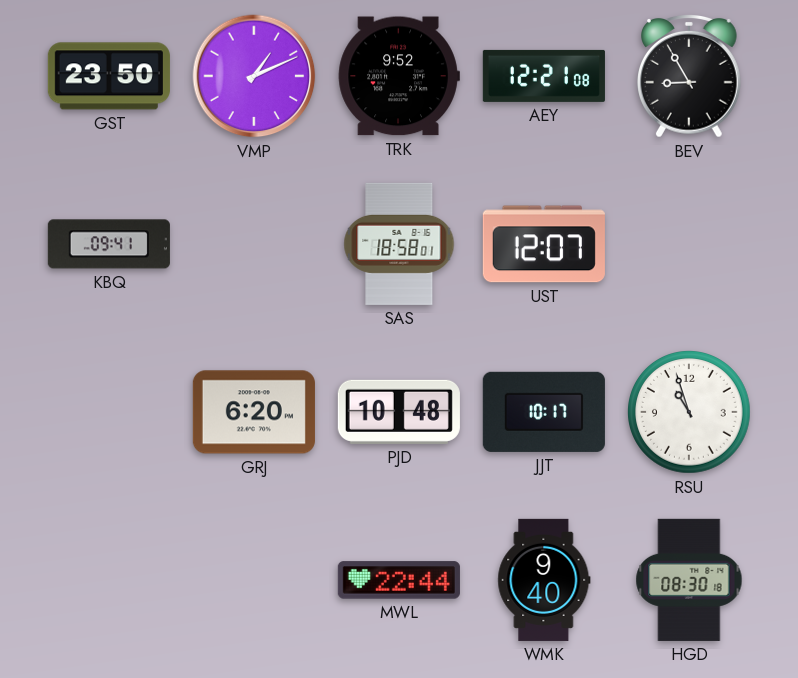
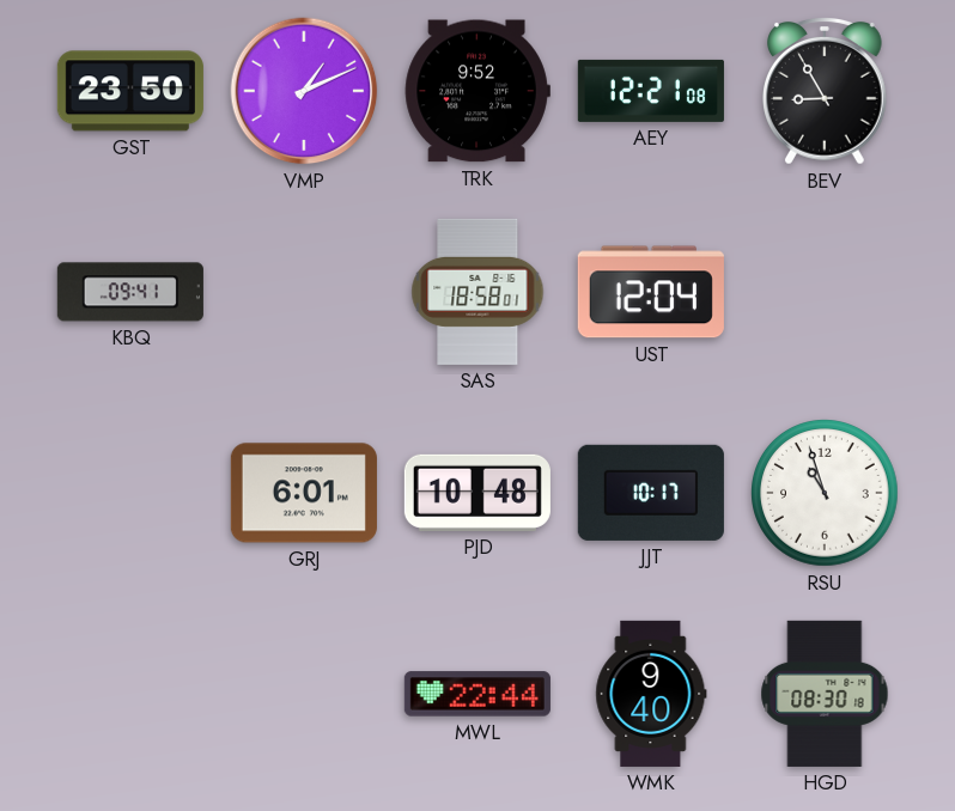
UST: 12:07 -> 12:04
GRJ: 6:20 -> 6:01
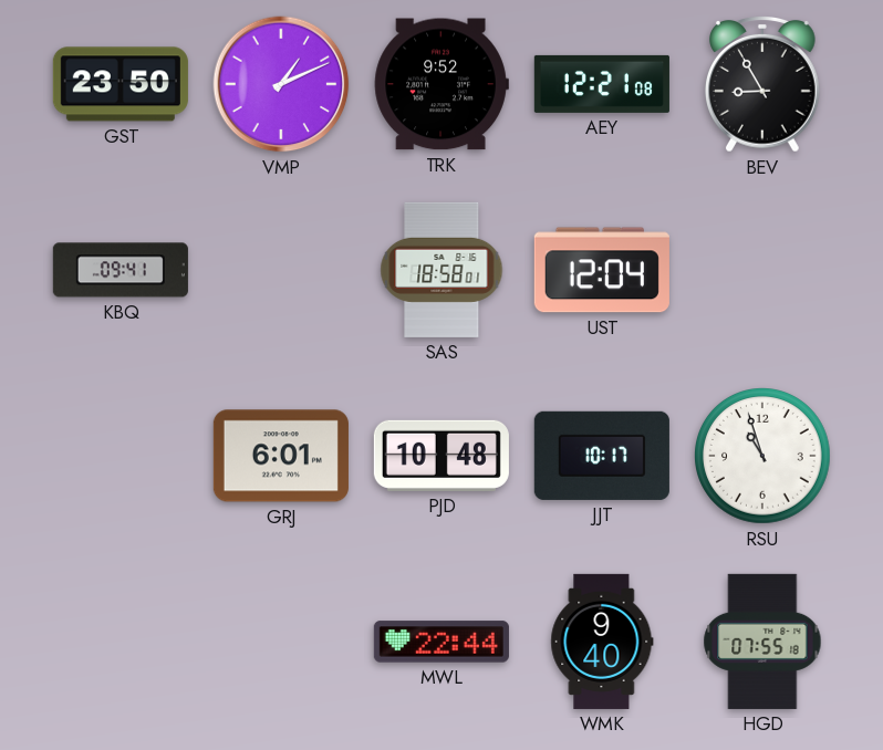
HGD: 08:30 -> 07:55
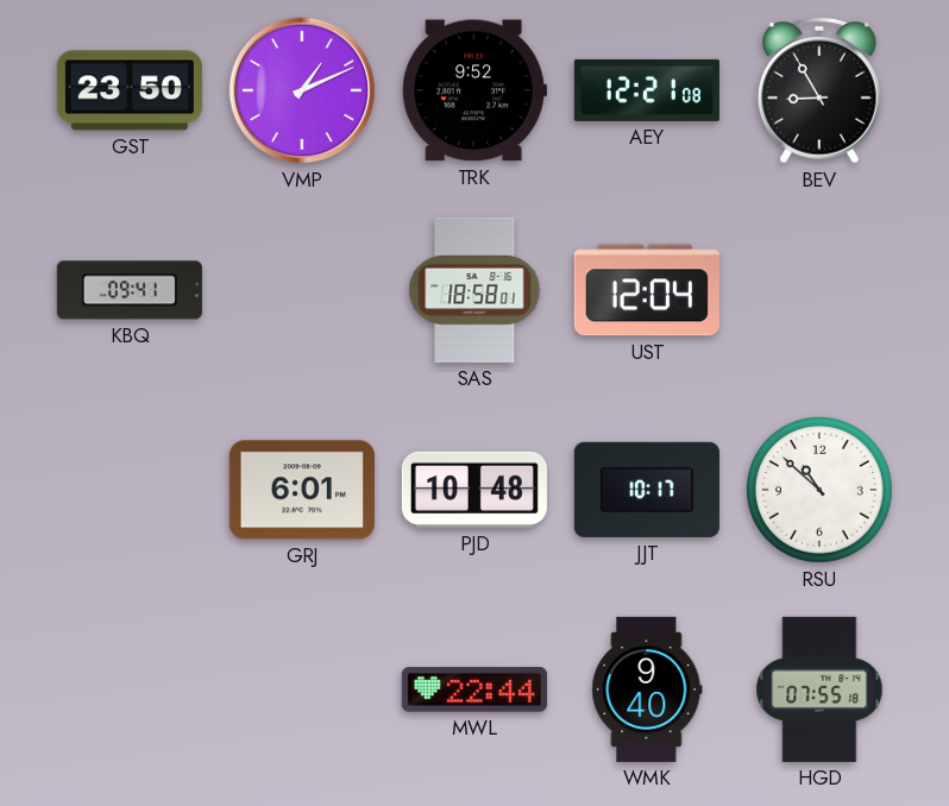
RSU: 10:57 -> 10:52
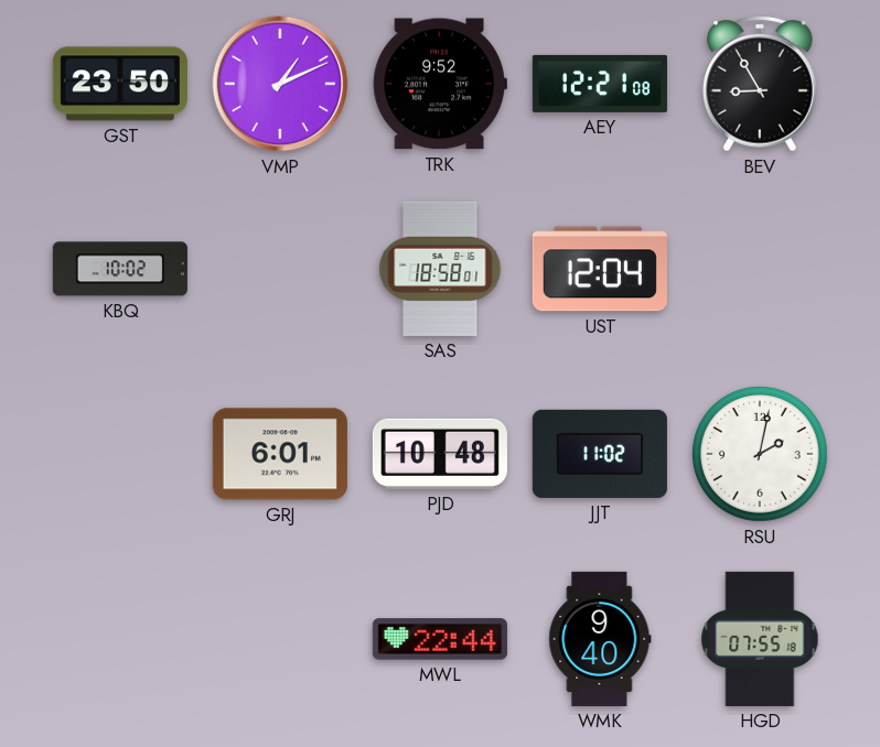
KBQ: 09:41 -> 10:02
JJT: 10:17 -> 11:02
RSU: 10:52 -> 2:02
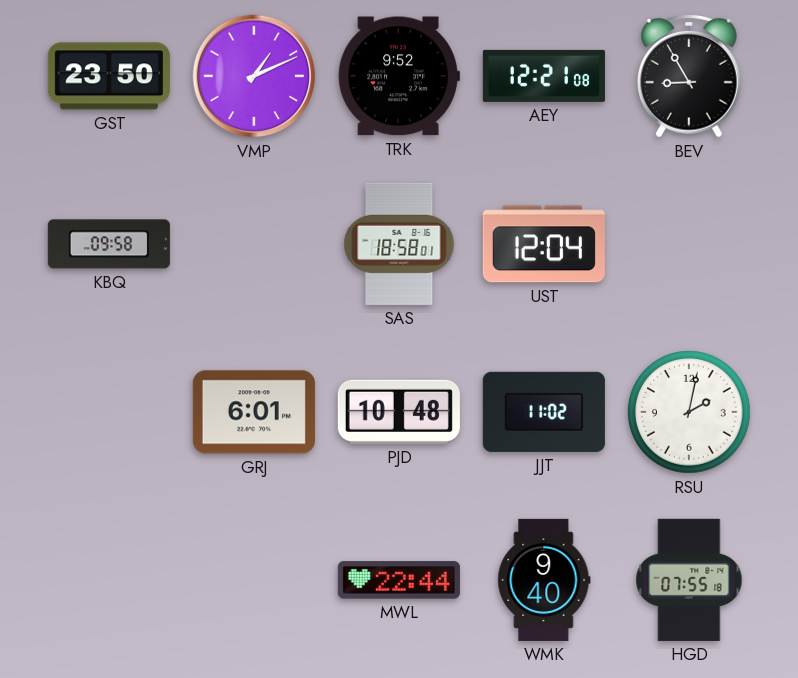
KBQ: 10:02 -> 09:58
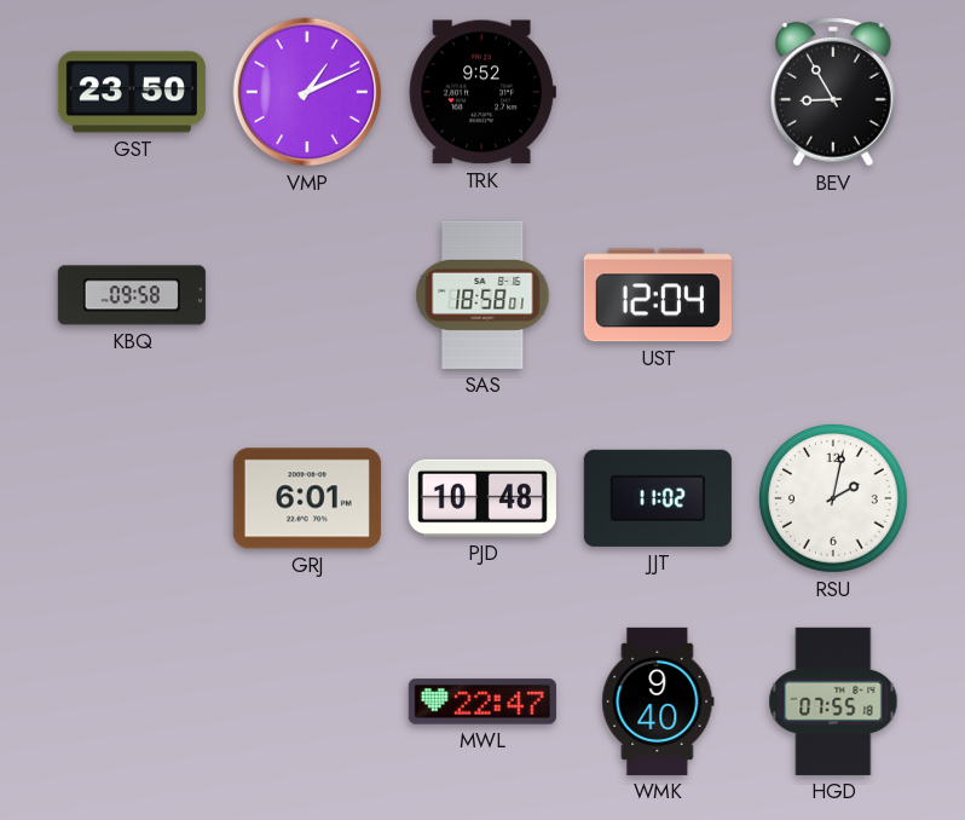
AEY: 12:21 -> none
MWL: 22:44 -> 22:47
